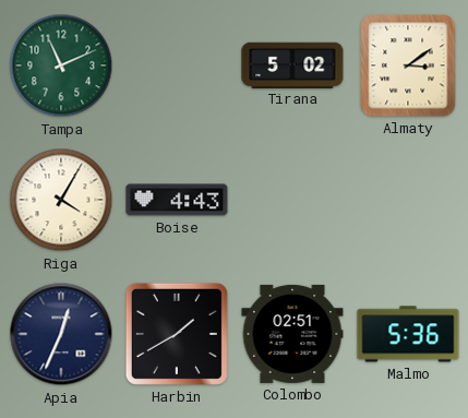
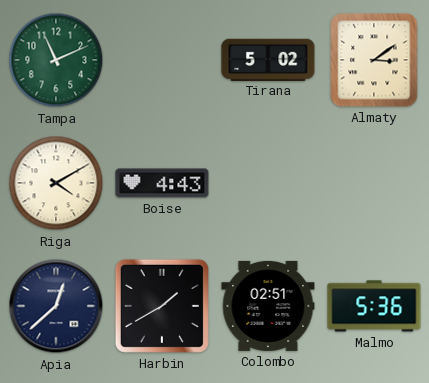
Riga: 4:05 -> 4:10
Apia: 12:34 -> 12:38
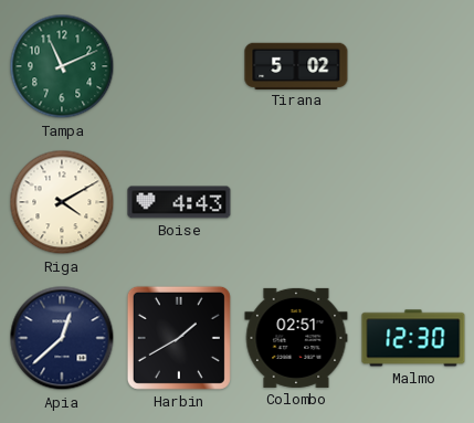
Almaty: 3:09 -> none
Malmo: 5:36 -> 12:30
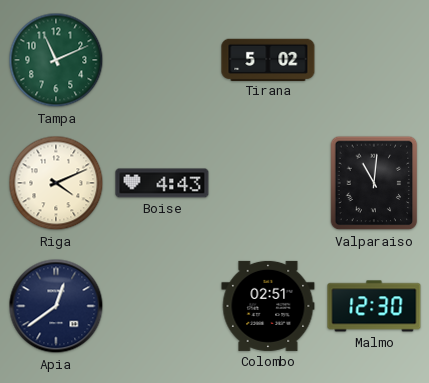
Riga: 4:10 -> 4:11
Valparaiso: none -> 11:01
Apia: 12:38 -> 12:39
Harbin: 1:40 -> none
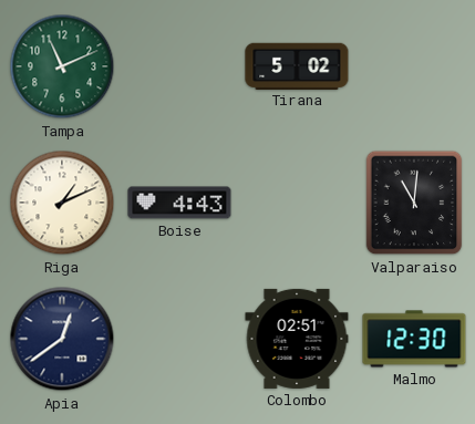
Riga: 4:11 -> 1:11
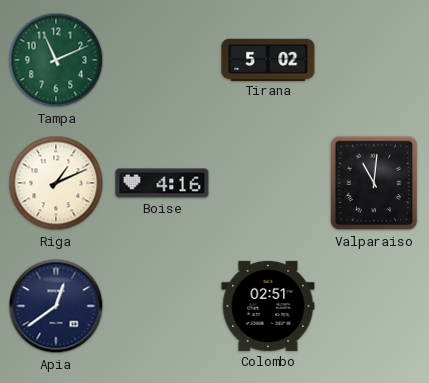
Boise: 4:43 -> 4:16
Malmo: 12:30 -> none
